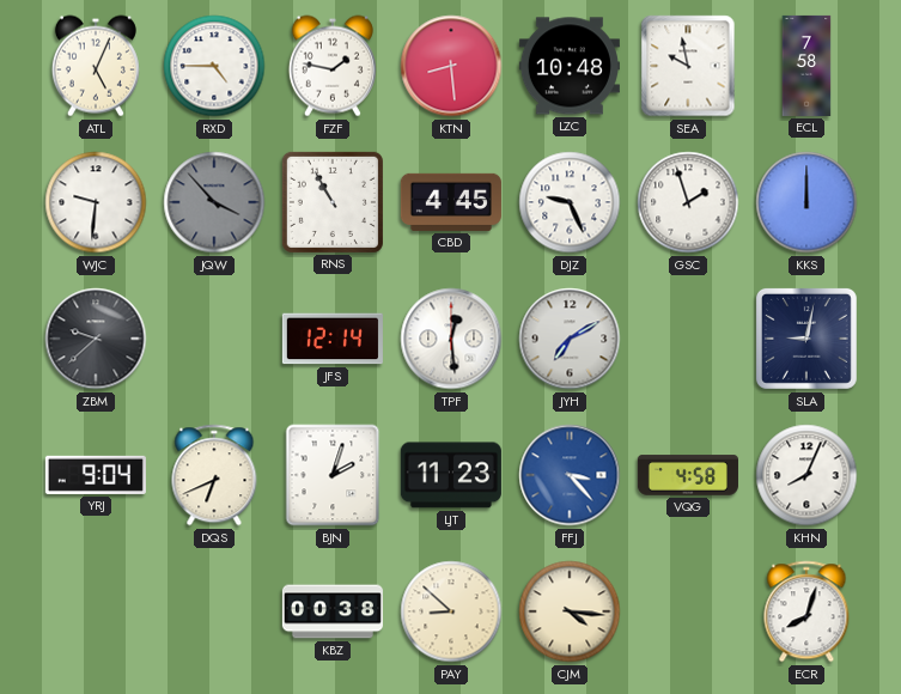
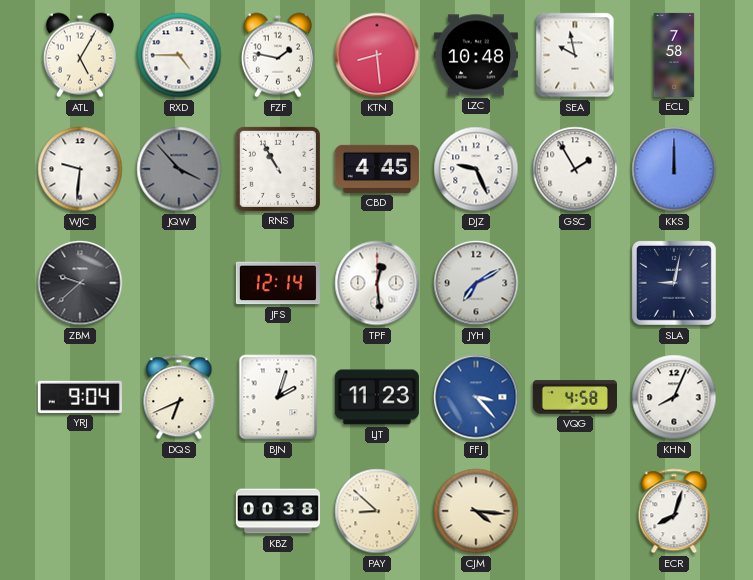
ATL: 5:04 -> 5:05
GSC: 1:57 -> 1:55
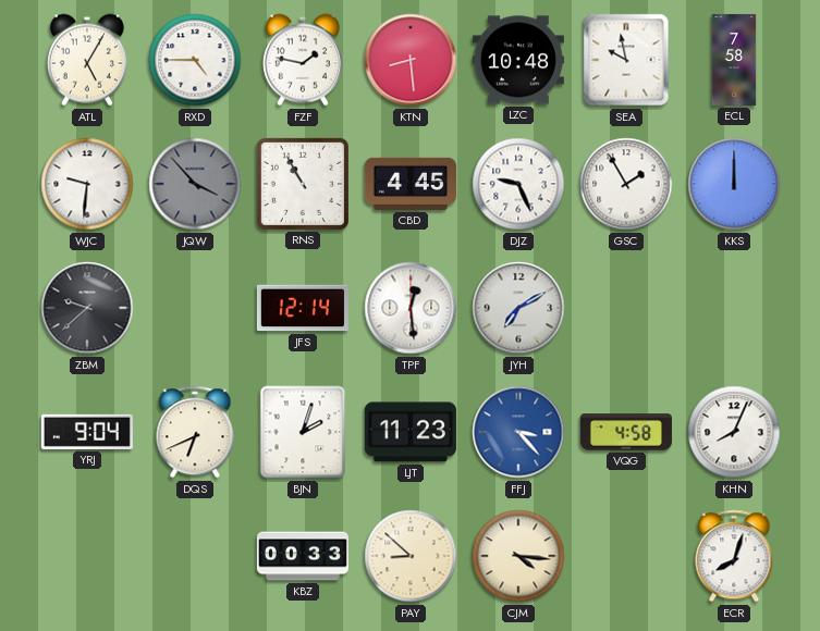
SLA: 9:02 -> none
KBZ: 00:38 -> 00:33
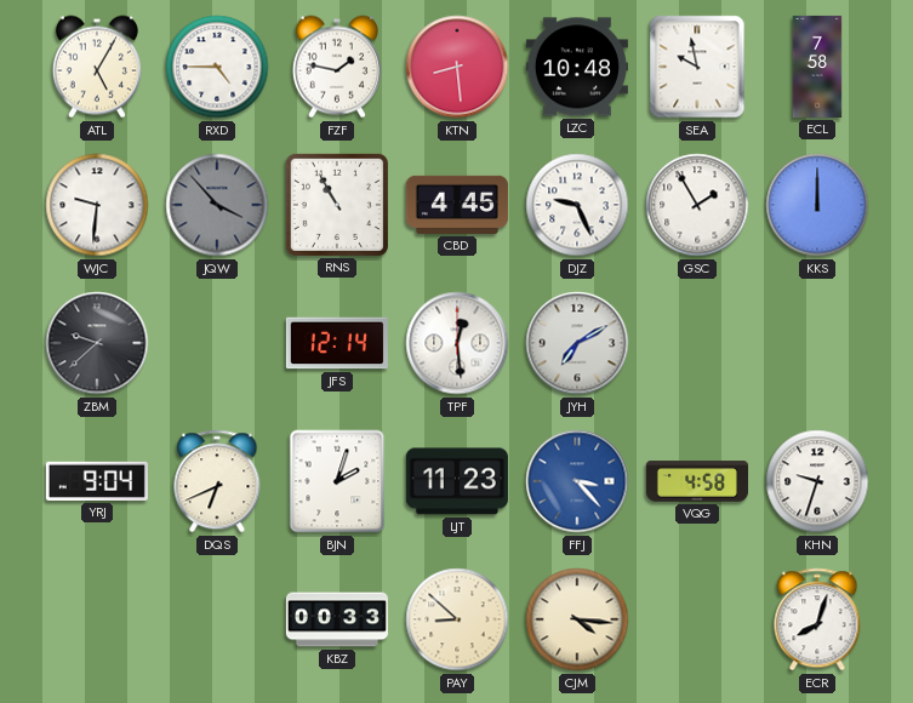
KHN: 8:04 -> 9:33
